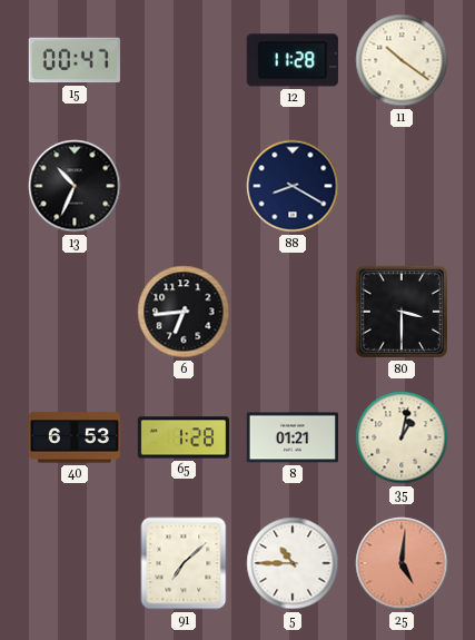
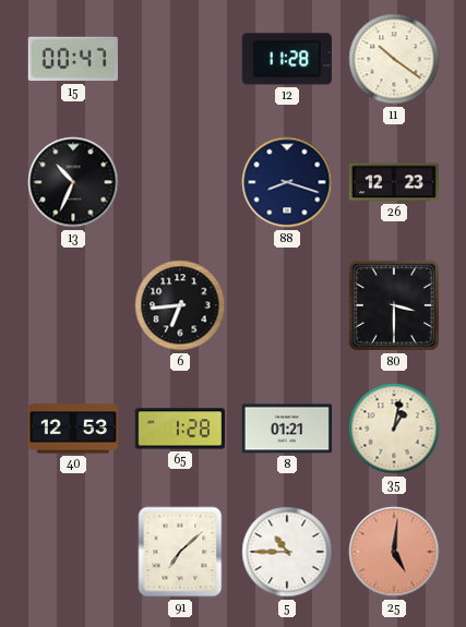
88: 8:20 -> 8:18
26: none -> 12:23
40: 6:53 -> 12:53
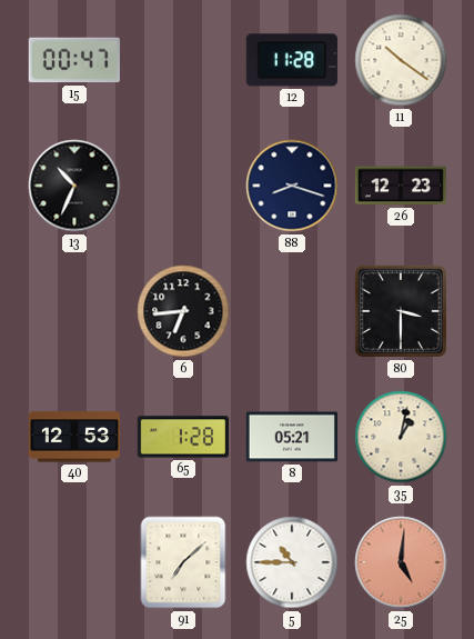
8: 01:21 -> 05:21
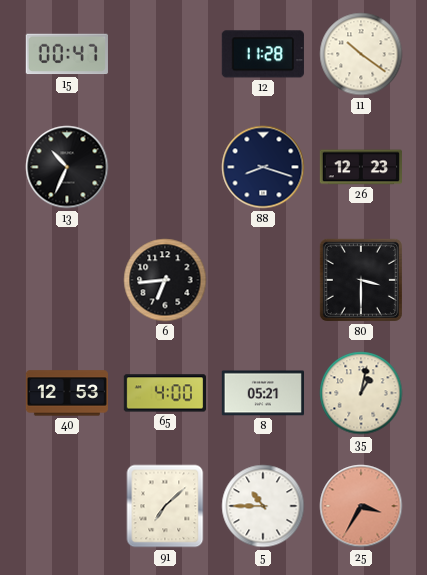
65: 1:28 -> 4:00
25: 5:01 -> 3:35
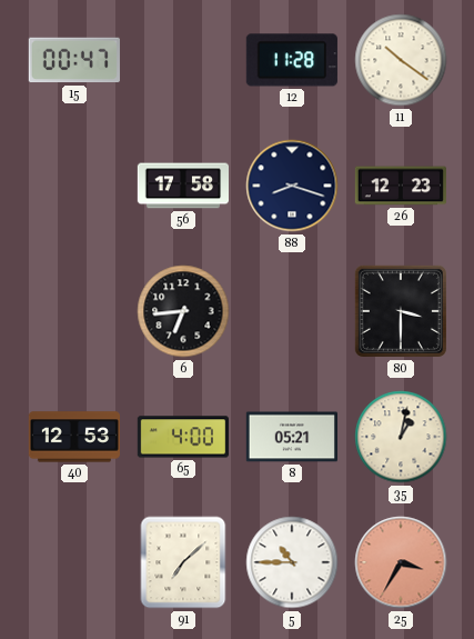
13: 10:34 -> none
56: none -> 17:58
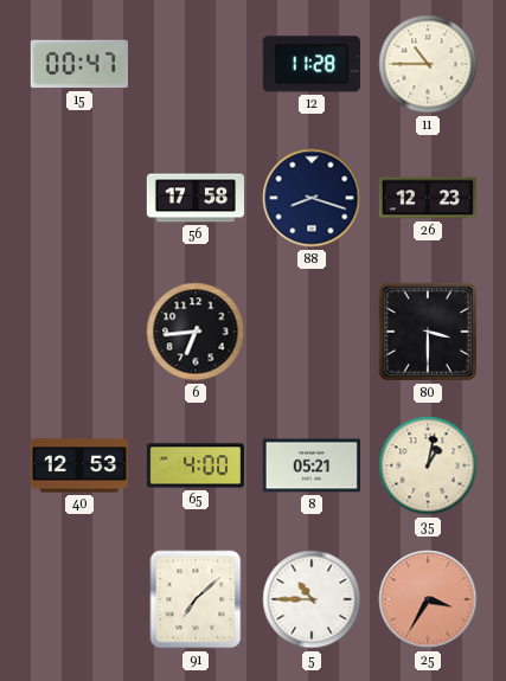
11: 10:21 -> 10:45
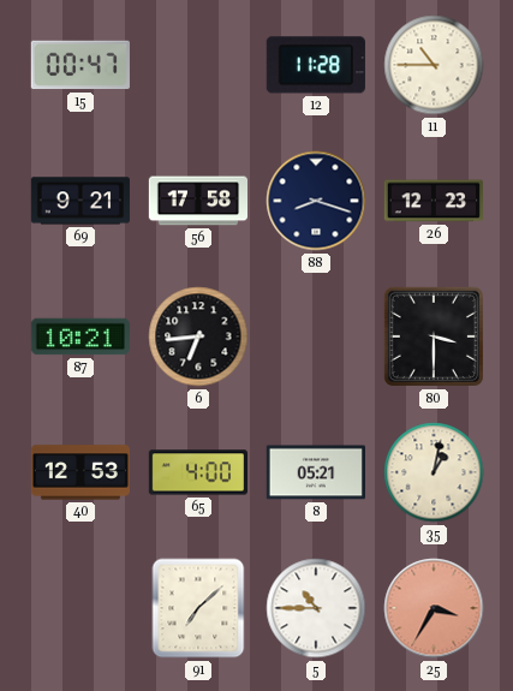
69: none -> 9:21
87: none -> 10:21
